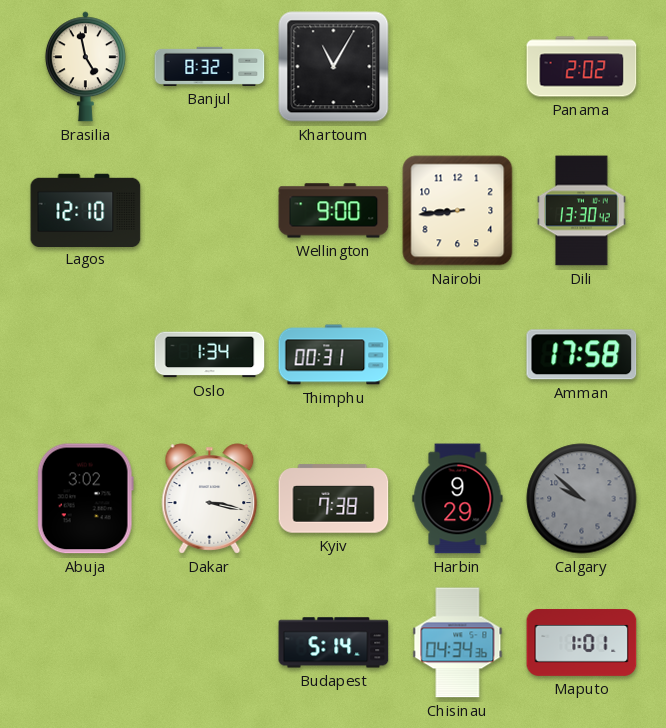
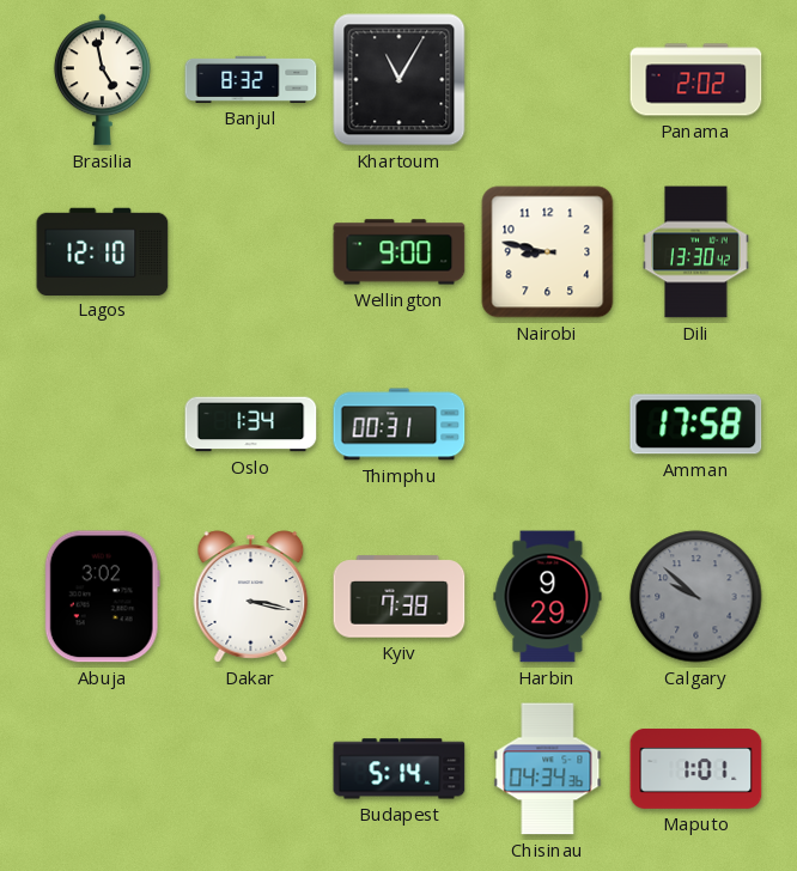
Nairobi: 8:44 -> 8:47
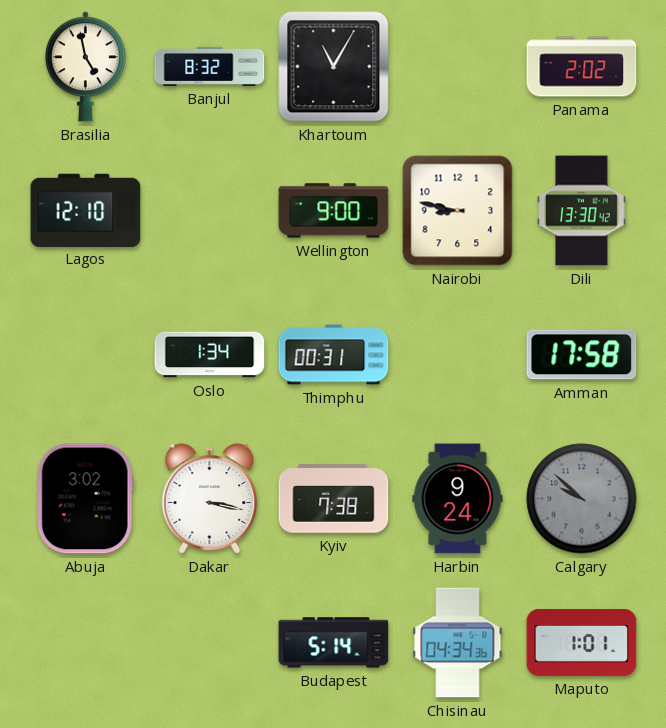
Harbin: 9:29 -> 9:24
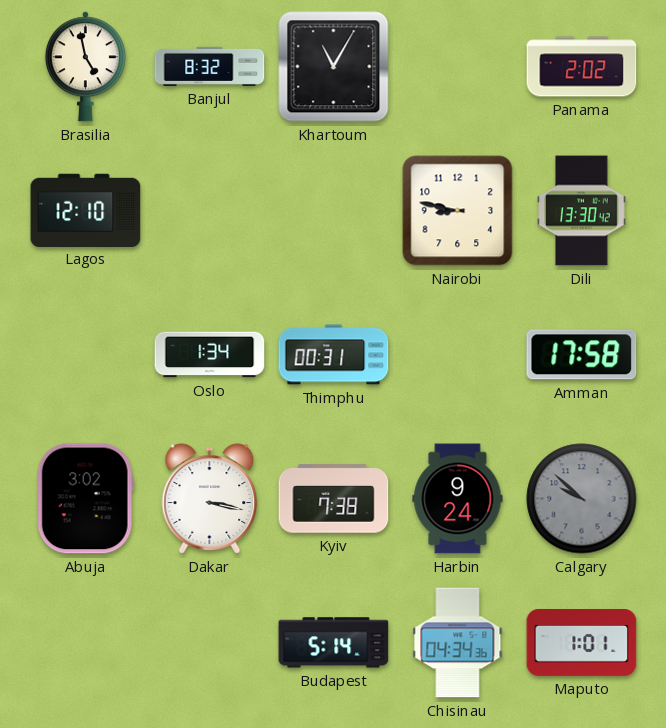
Wellington: 9:00 -> none
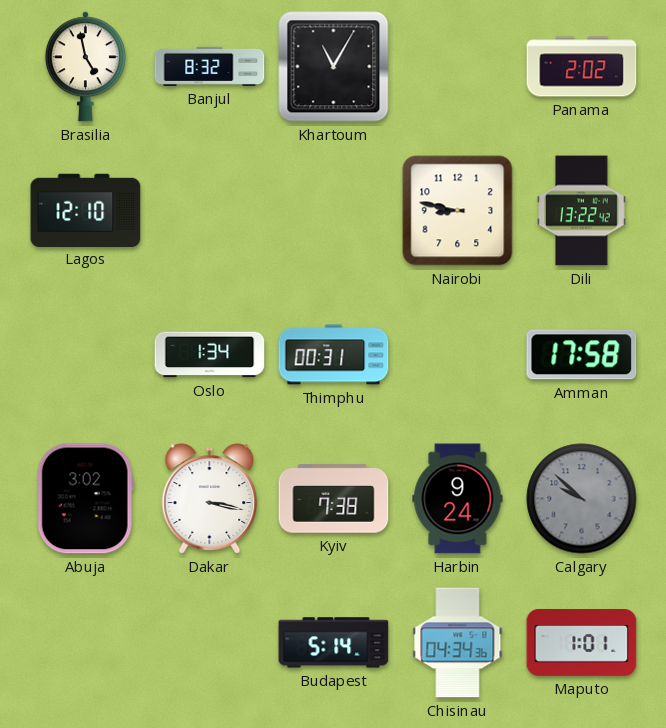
Dili: 13:30 -> 13:22
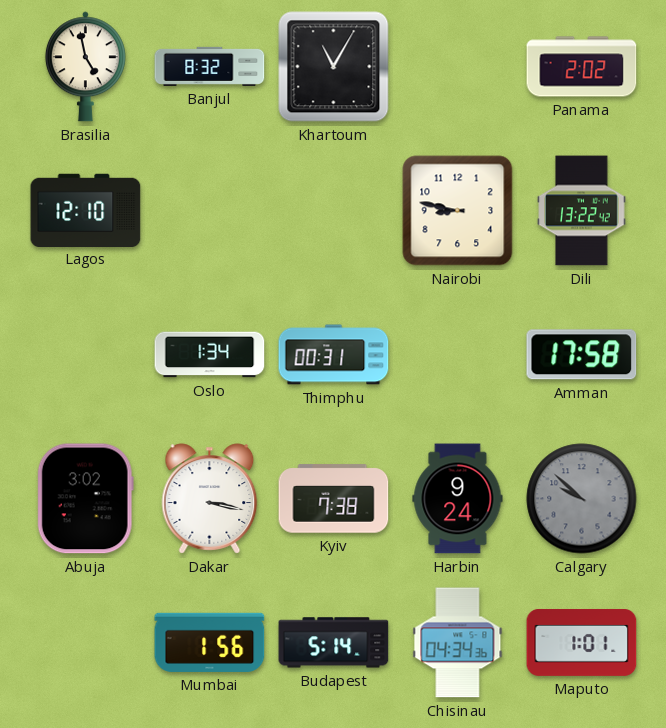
Mumbai: none -> 1:56
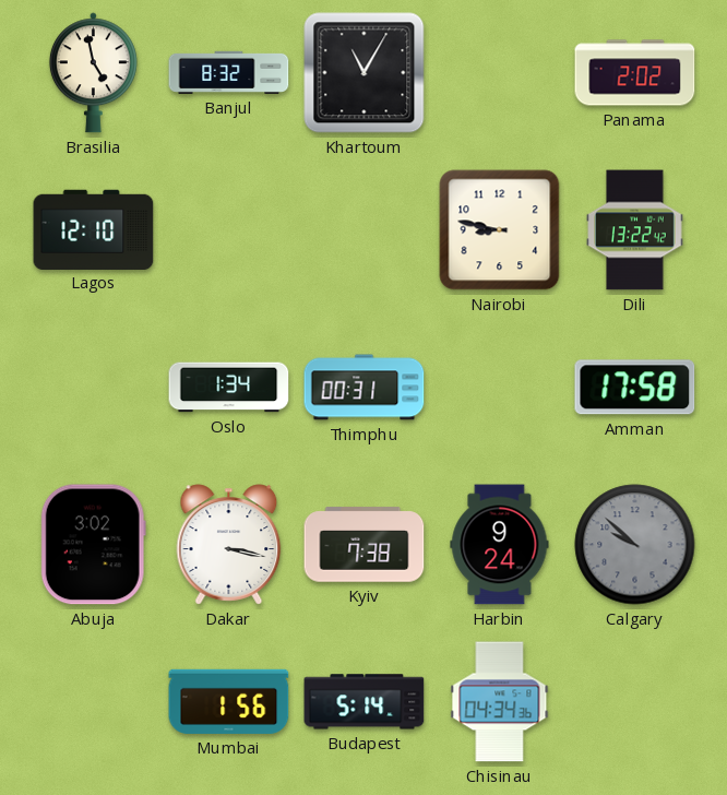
Maputo: 1:01 -> none
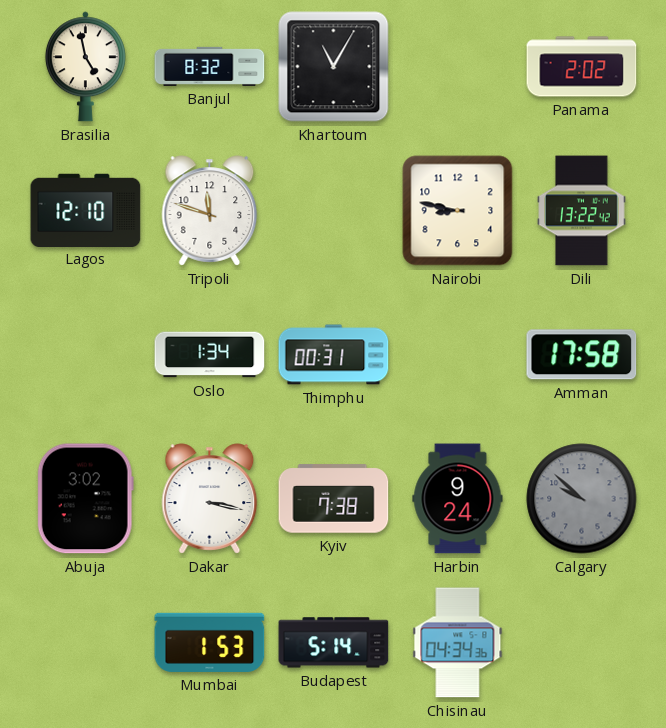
Tripoli: none -> 11:48
Mumbai: 1:56 -> 1:53
